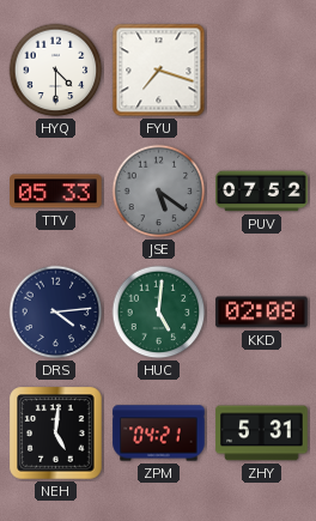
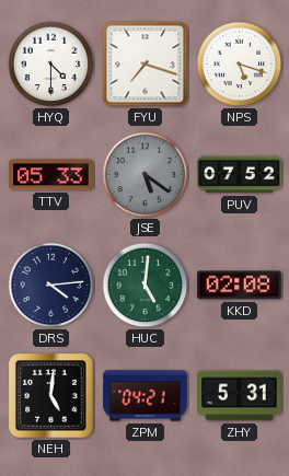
NPS: none -> 5:18
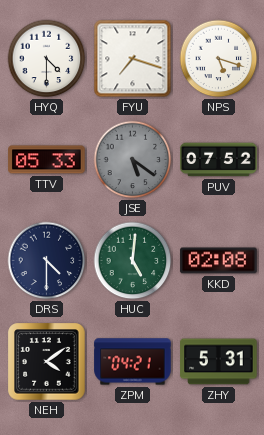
DRS: 4:14 -> 4:30
NEH: 5:01 -> 4:09
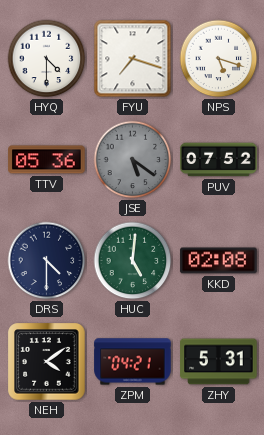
TTV: 05:33 -> 05:36
